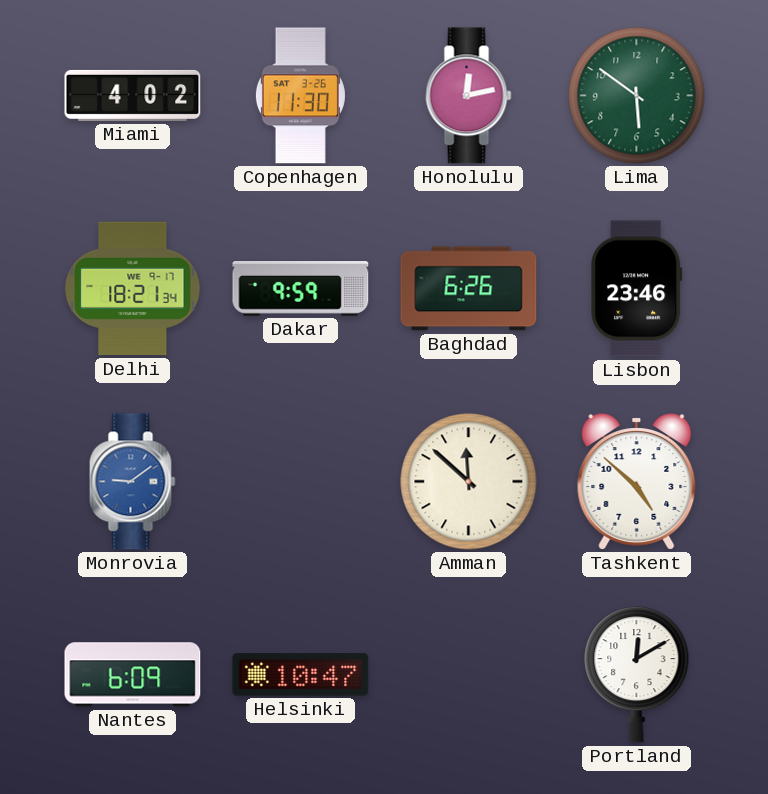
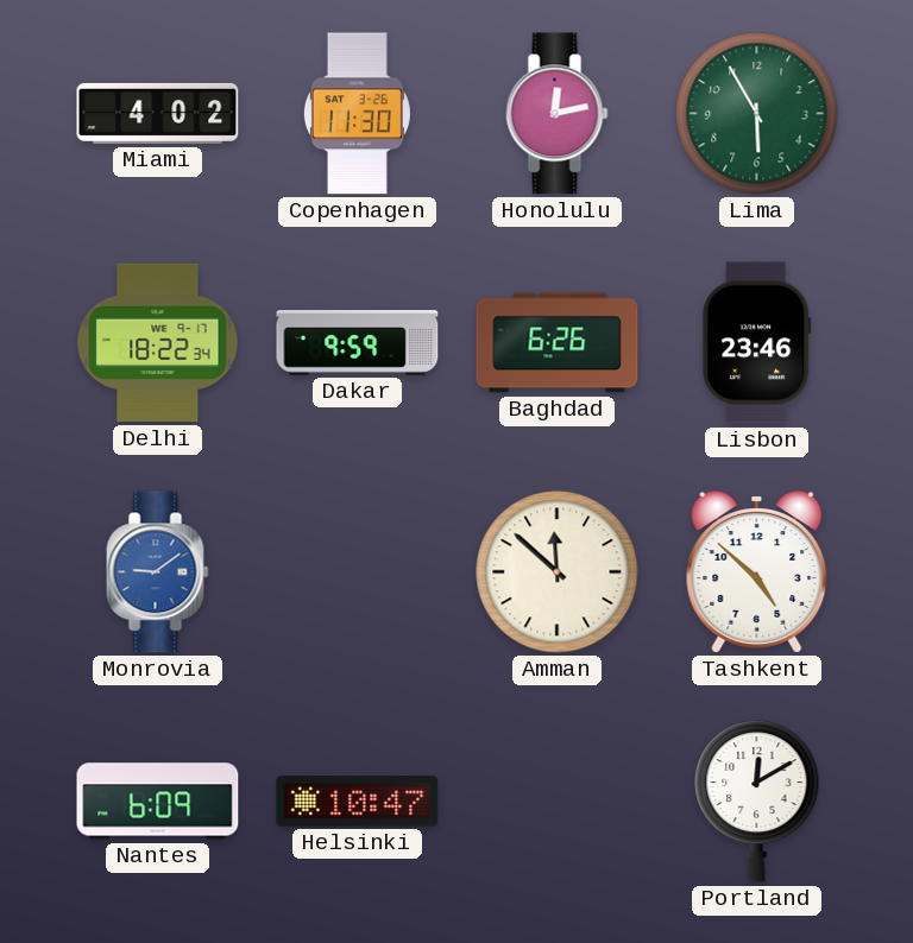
Lima: 5:51 -> 5:55
Delhi: 18:21 -> 18:22
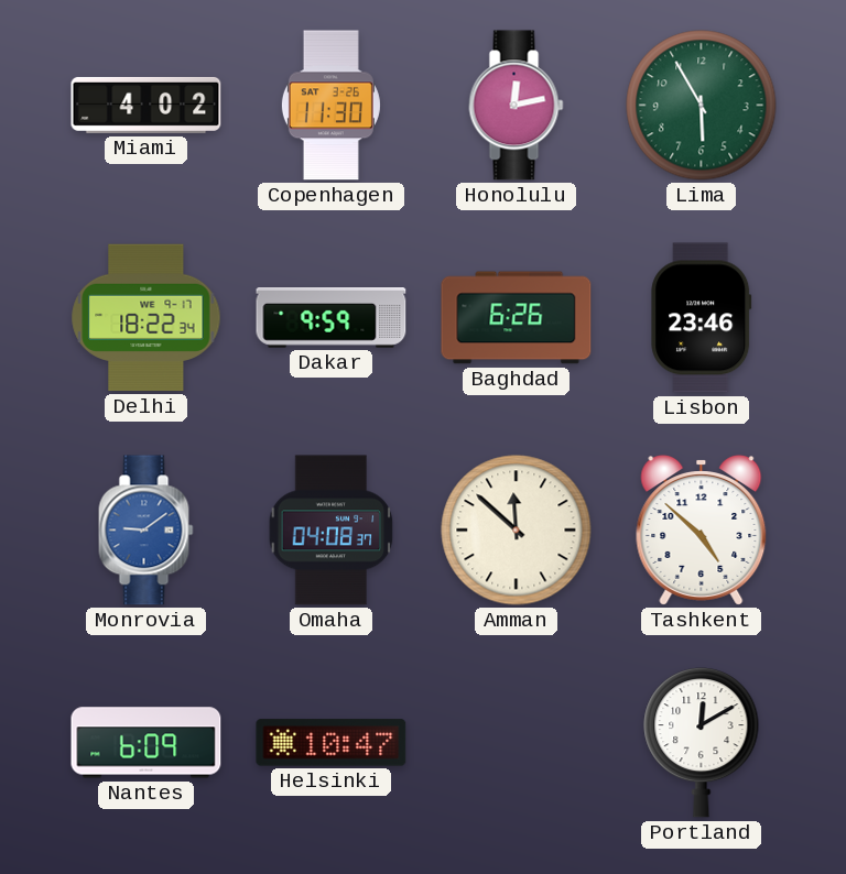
Omaha: none -> 04:08
